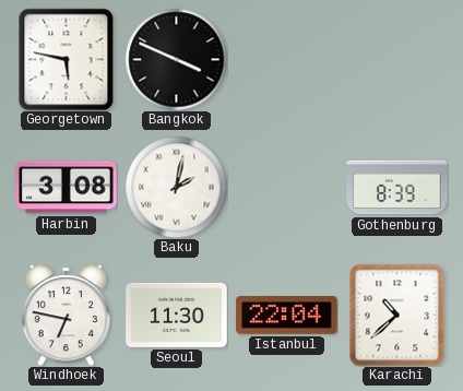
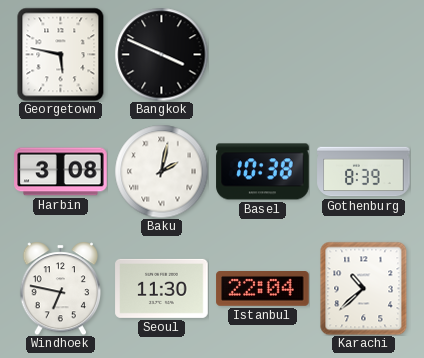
Basel: none -> 10:38
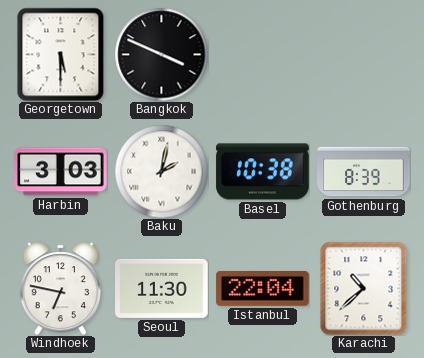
Georgetown: 5:47 -> 5:30
Harbin: 3:08 -> 3:03
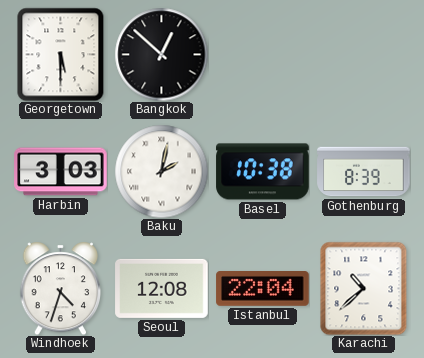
Bangkok: 3:49 -> 12:52
Windhoek: 6:47 -> 4:33
Seoul: 11:30 -> 12:08
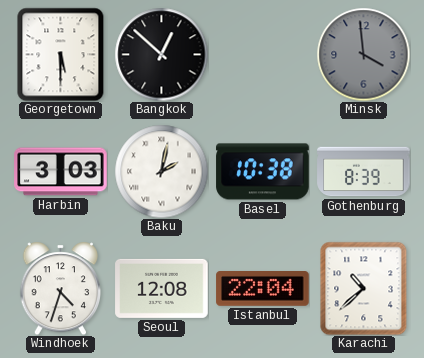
Minsk: none -> 3:59
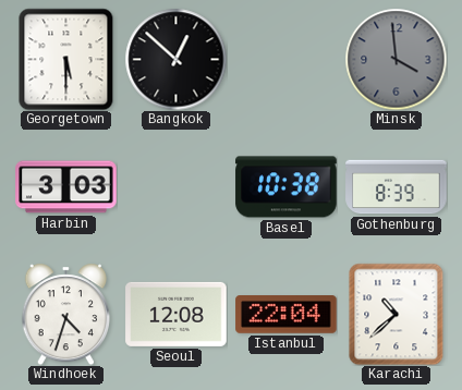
Baku: 2:02 -> none
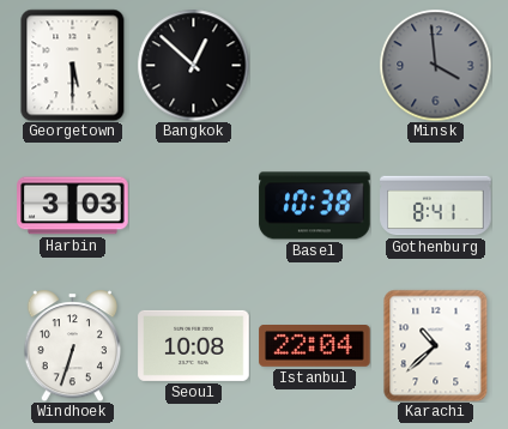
Gothenburg: 8:39 -> 8:41
Windhoek: 4:33 -> 6:33
Seoul: 12:08 -> 10:08
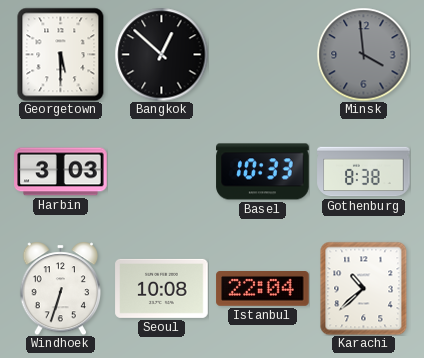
Basel: 10:38 -> 10:33
Gothenburg: 8:41 -> 8:38
